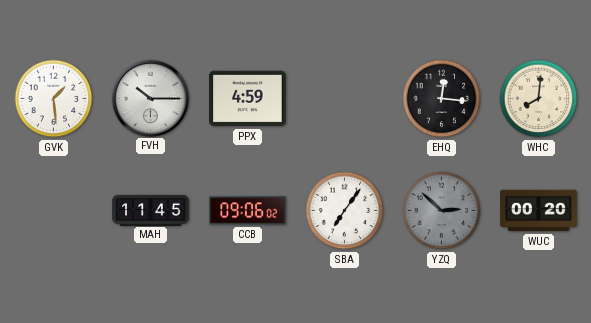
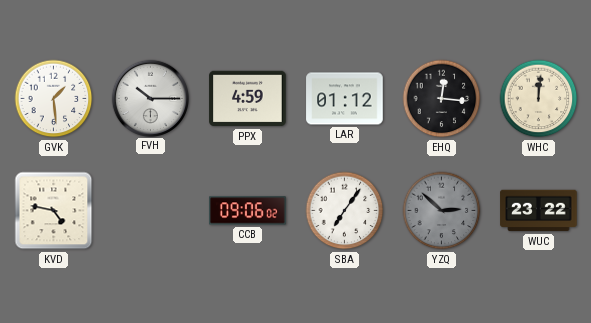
LAR: none -> 01:12
WHC: 8:01 -> 12:01
KVD: none -> 4:47
MAH: 11:45 -> none
WUC: 00:20 -> 23:22
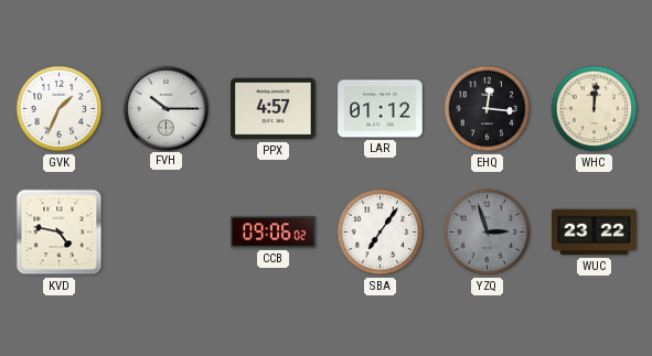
GVK: 1:29 -> 1:34
PPX: 4:59 -> 4:57
YZQ: 2:52 -> 2:57
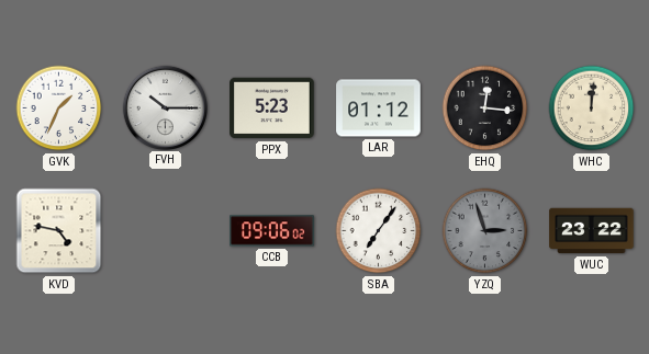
PPX: 4:57 -> 5:23
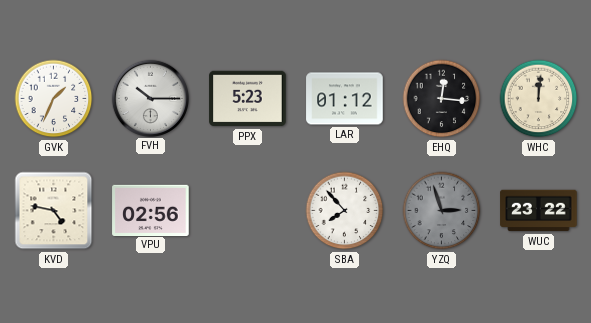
VPU: none -> 02:56
CCB: 09:06 -> none
SBA: 7:06 -> 7:53
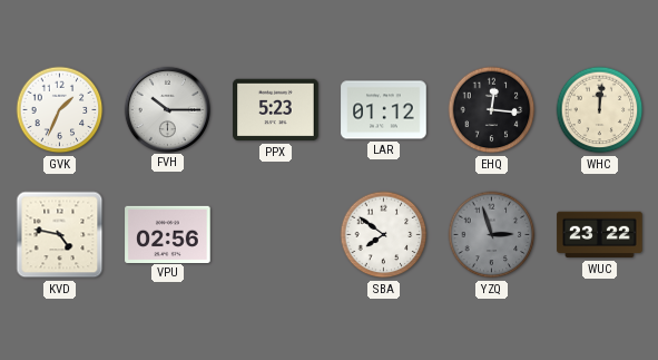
SBA: 7:53 -> 7:51
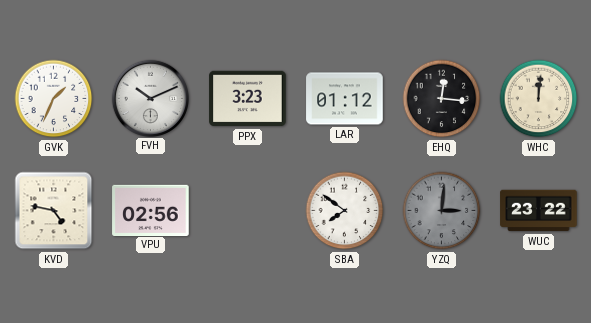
FVH: 10:15 -> 10:11
PPX: 5:23 -> 3:23
YZQ: 2:57 -> 3:01
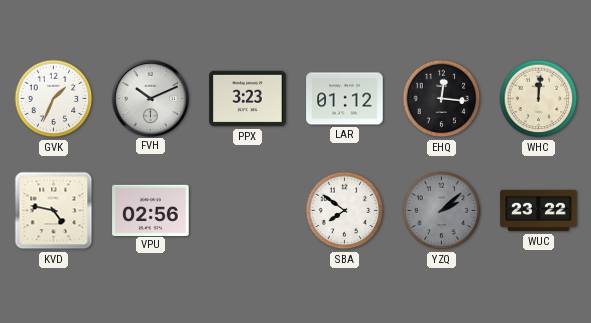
YZQ: 3:01 -> 2:08
